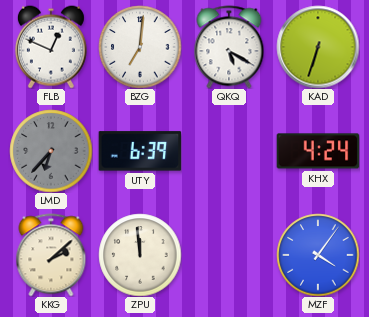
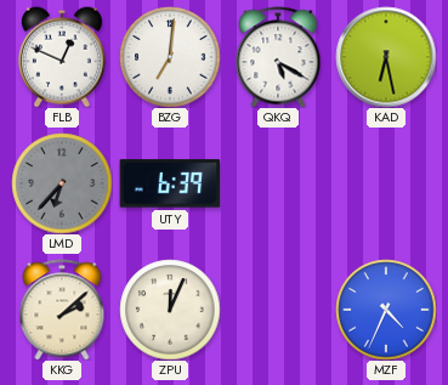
KAD: 6:33 -> 6:28
KHX: 4:24 -> none
ZPU: 11:59 -> 12:04
MZF: 4:06 -> 4:34
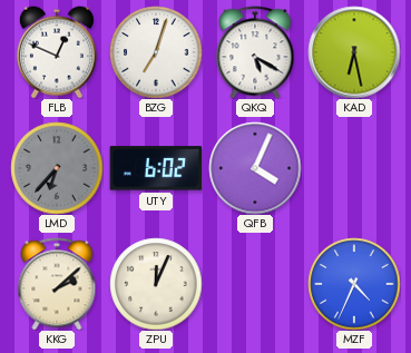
BZG: 7:01 -> 7:03
UTY: 6:39 -> 6:02
QFB: none -> 4:04
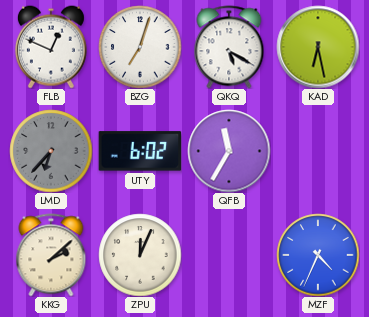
QFB: 4:04 -> 11:35
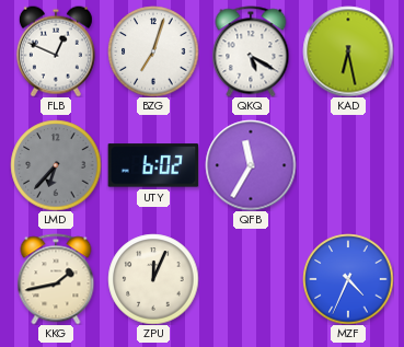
KKG: 2:08 -> 1:43
